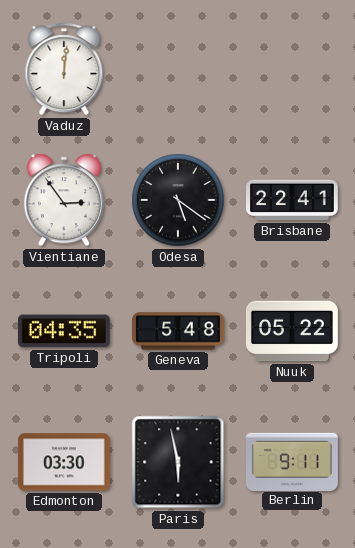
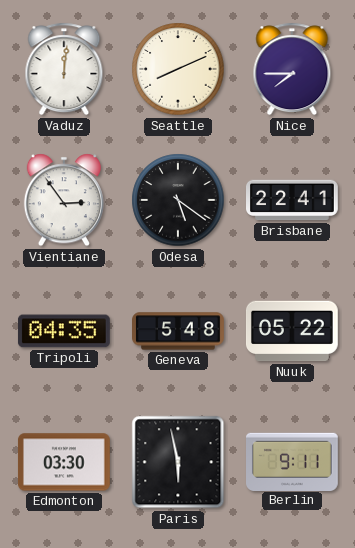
Seattle: none -> 8:11
Nice: none -> 7:45
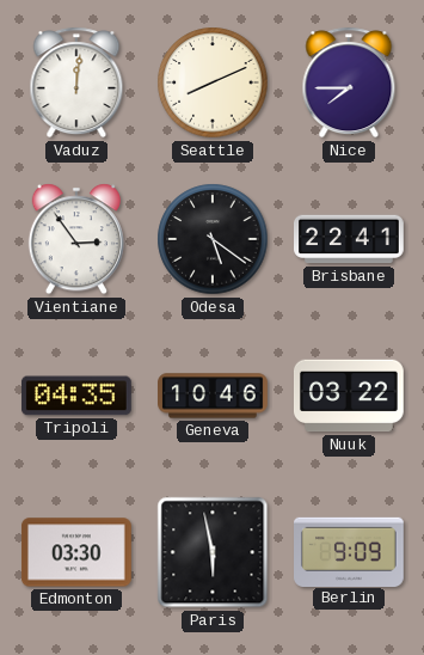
Geneva: 5:48 -> 10:46
Nuuk: 05:22 -> 03:22
Berlin: 9:11 -> 9:09
